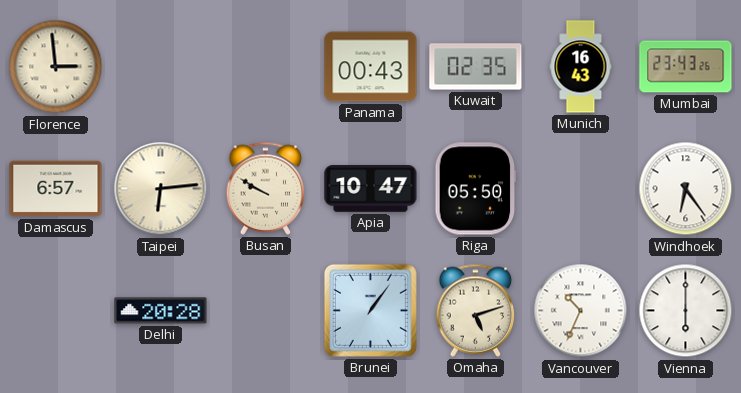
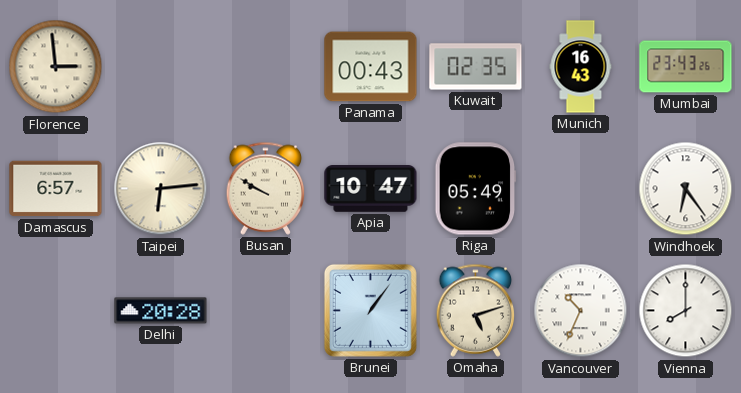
Riga: 05:50 -> 05:49
Vienna: 6:00 -> 8:00
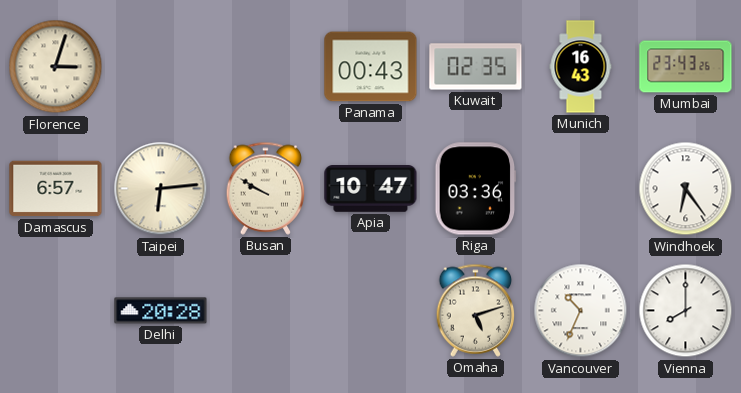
Florence: 2:59 -> 3:03
Riga: 05:49 -> 03:36
Brunei: 1:06 -> none
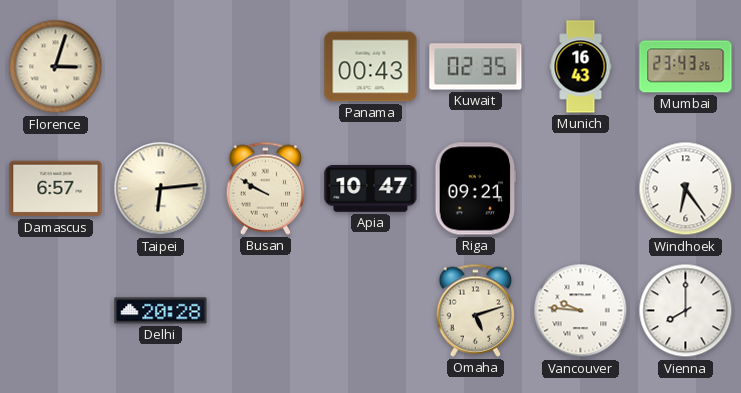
Riga: 03:36 -> 09:21
Vancouver: 10:34 -> 9:46
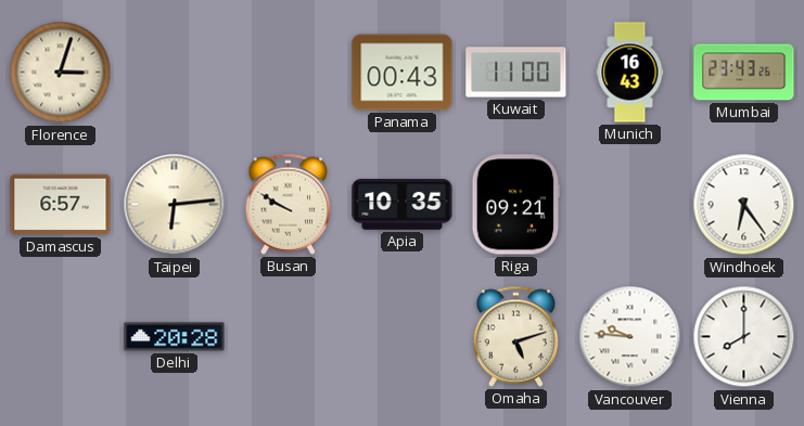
Kuwait: 02:35 -> 11:00
Apia: 10:47 -> 10:35
